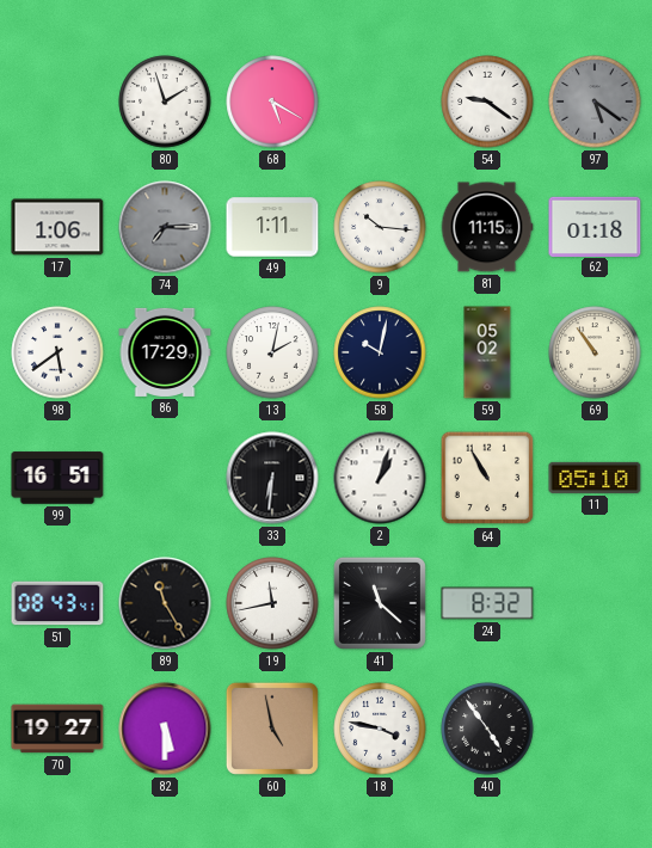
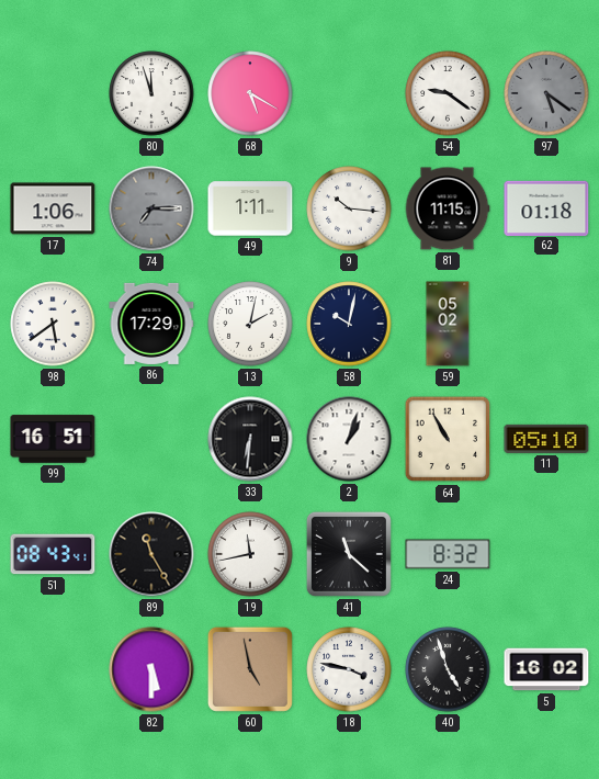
80: 1:57 -> 11:57
69: 10:54 -> none
70: 19:27 -> none
40: 4:54 -> 4:57
5: none -> 16:02
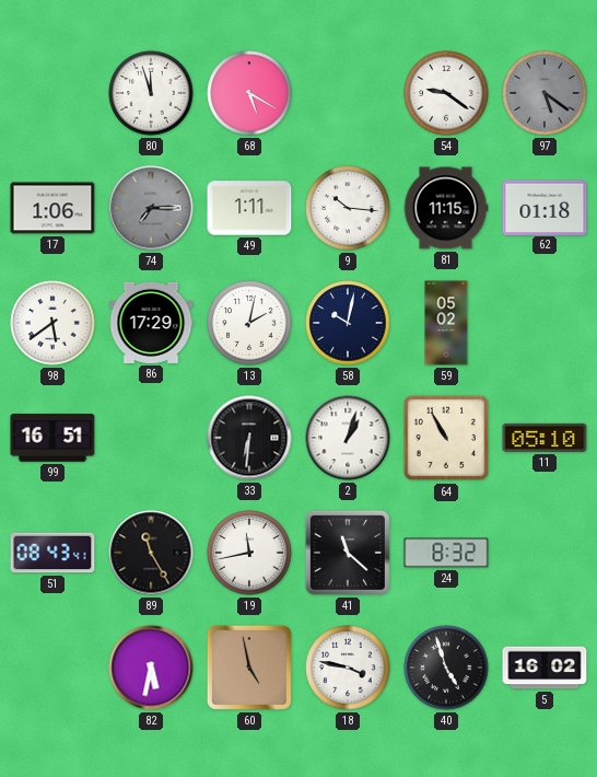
82: 5:30 -> 5:32
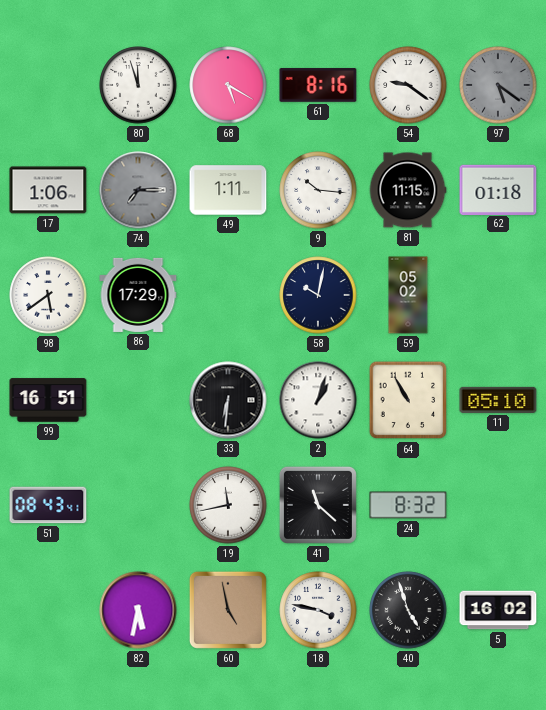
61: none -> 8:16
13: 2:02 -> none
89: 11:25 -> none
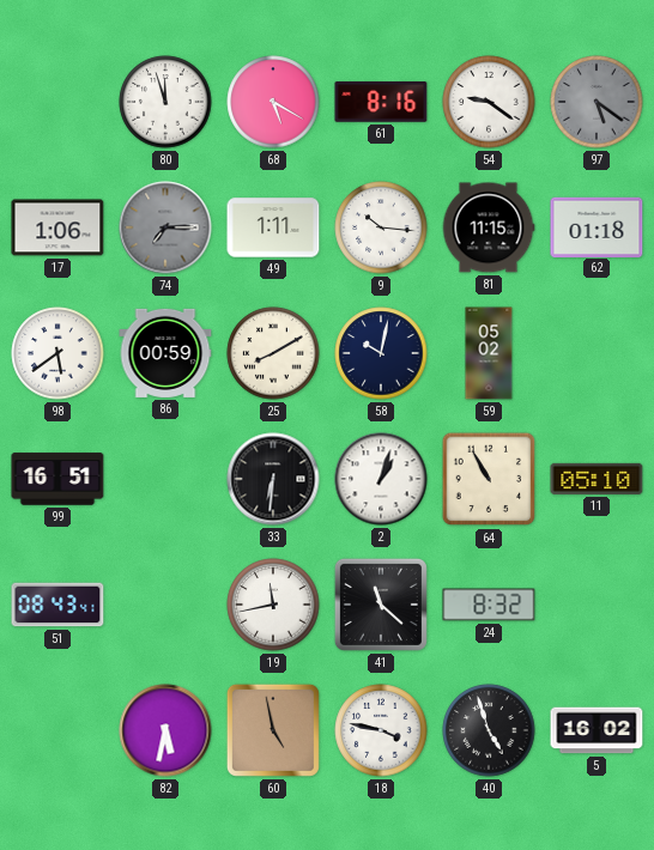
86: 17:29 -> 00:59
25: none -> 8:10
